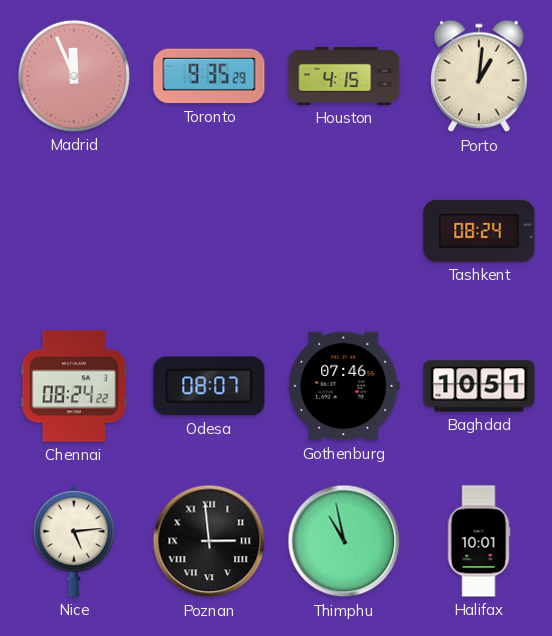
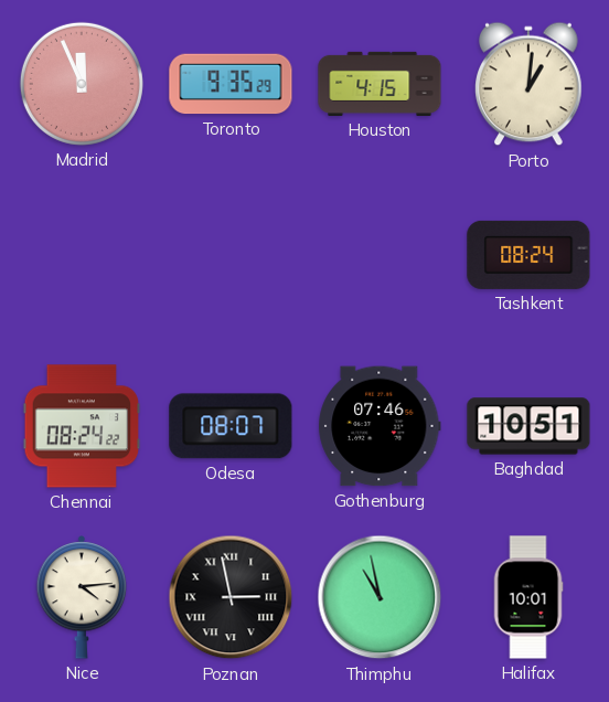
Nice: 5:14 -> 4:14
Poznan: 2:59 -> 2:58
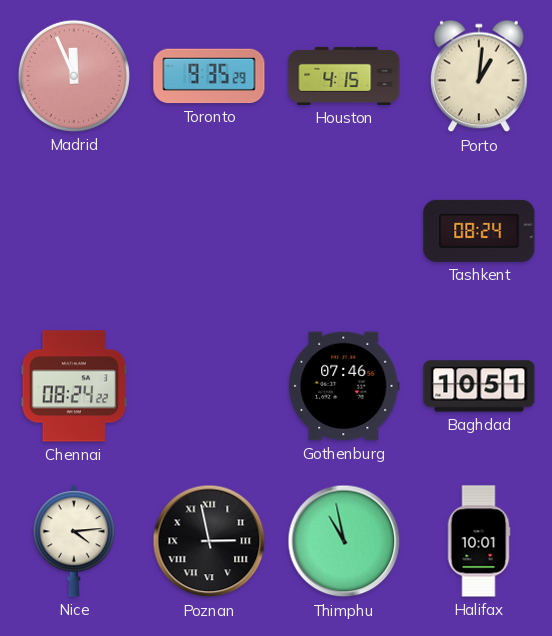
Odesa: 08:07 -> none
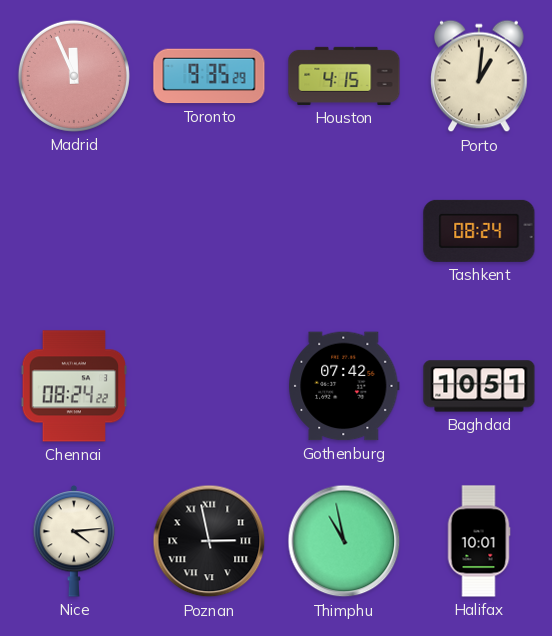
Gothenburg: 07:46 -> 07:42
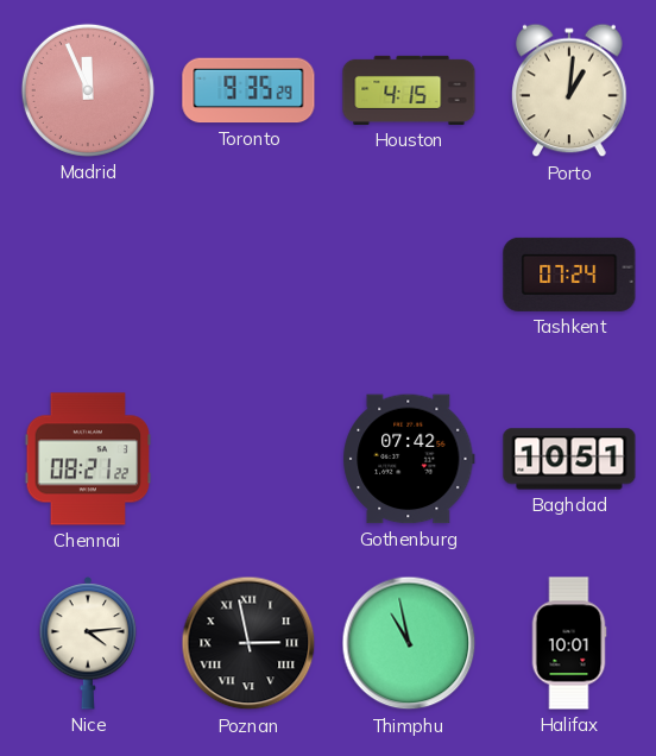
Tashkent: 08:24 -> 07:24
Chennai: 08:24 -> 08:21
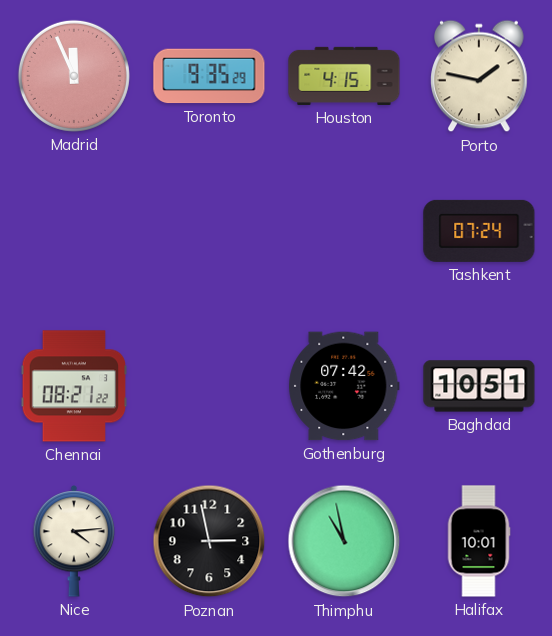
Porto: 1:01 -> 1:47
Poznan numerals: Roman -> Arabic
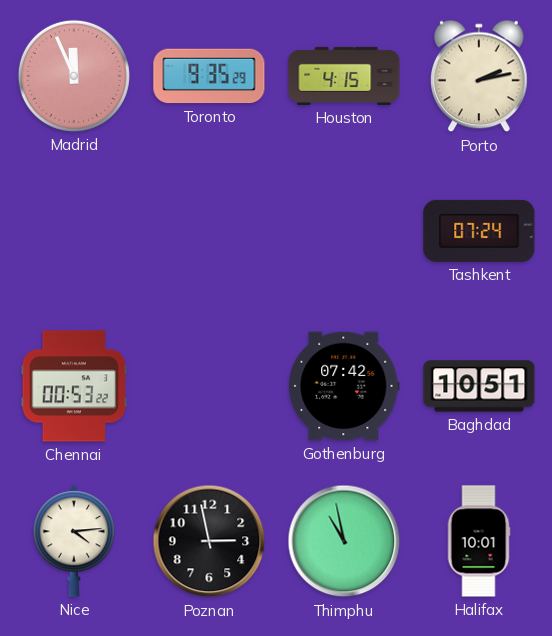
Porto: 1:47 -> 2:13
Chennai: 08:21 -> 00:53
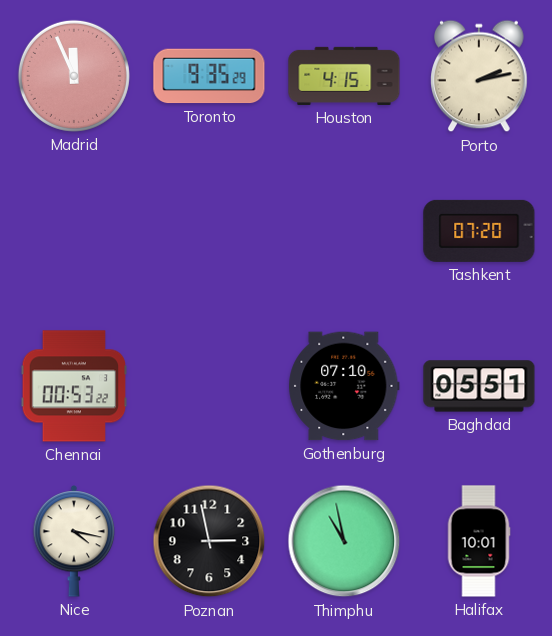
Tashkent: 07:24 -> 07:20
Gothenburg: 07:42 -> 07:10
Baghdad: 10:51 -> 05:51
Nice: 4:14 -> 4:17
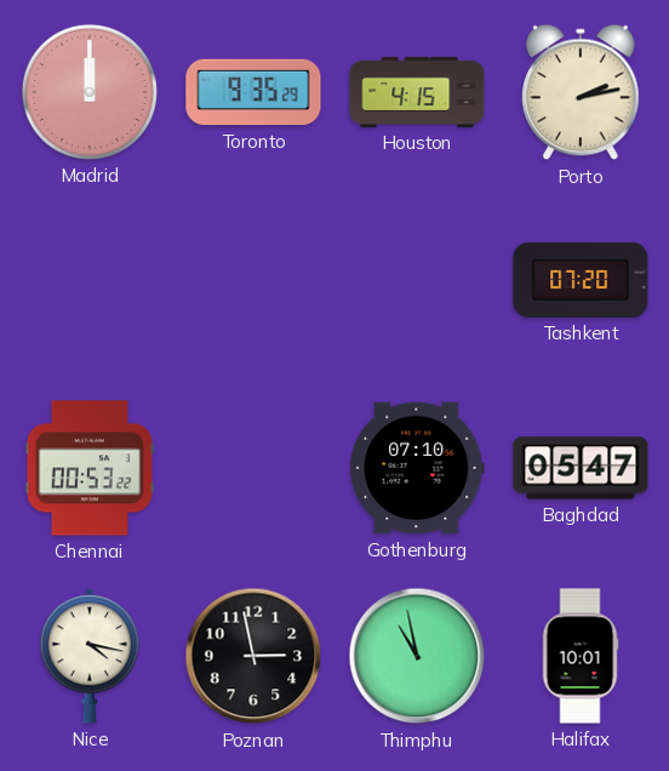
Madrid: 11:56 -> 12:00
Baghdad: 05:51 -> 05:47
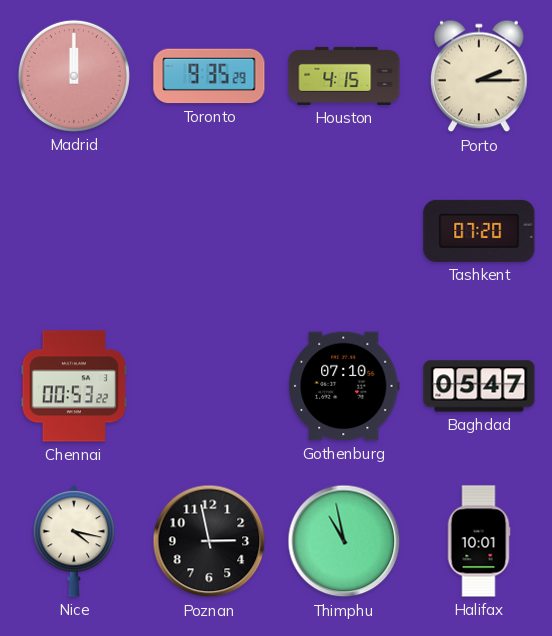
Porto: 2:13 -> 2:15
